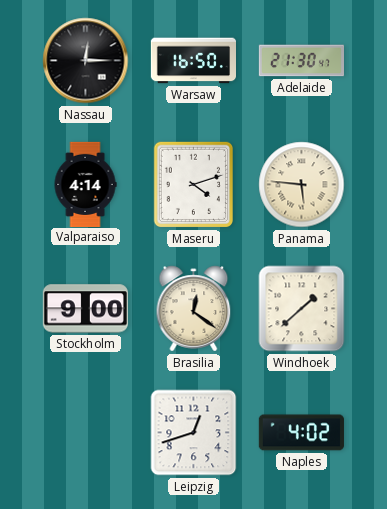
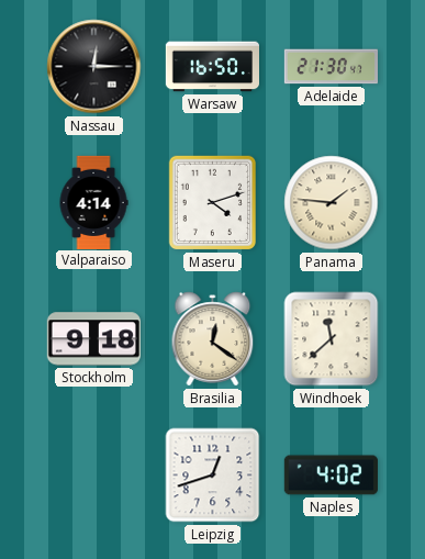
Panama: 5:46 -> 1:46
Stockholm: 9:00 -> 9:18
Windhoek: 1:38 -> 11:38
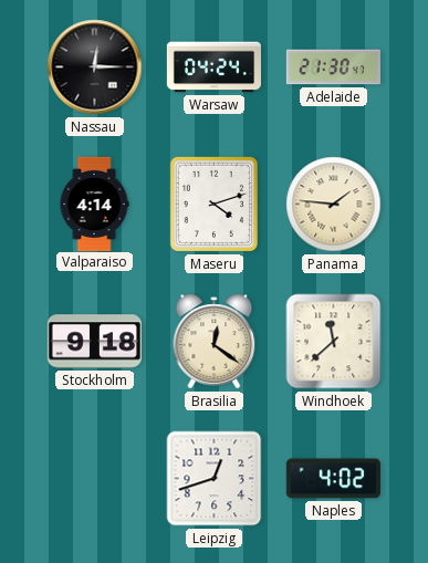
Warsaw: 16:50 -> 04:24
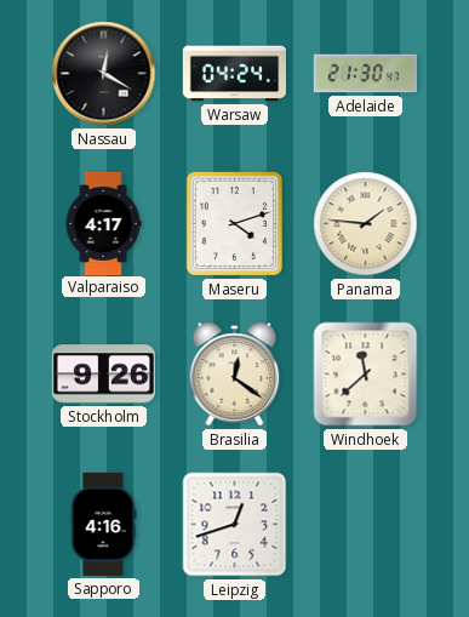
Nassau: 12:15 -> 12:20
Valparaiso: 4:14 -> 4:17
Stockholm: 9:18 -> 9:26
Sapporo: none -> 4:16
Naples: 4:02 -> none
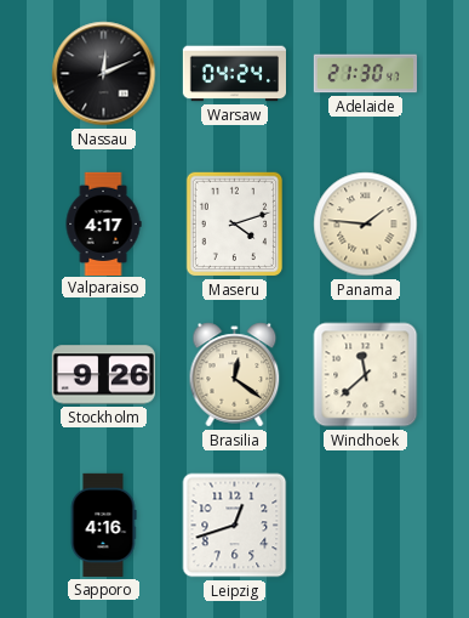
Nassau: 12:20 -> 12:11
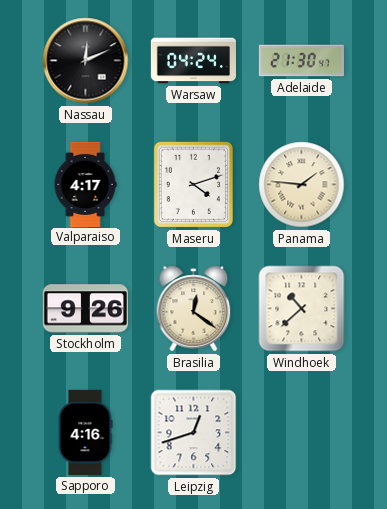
Windhoek: 11:38 -> 10:38
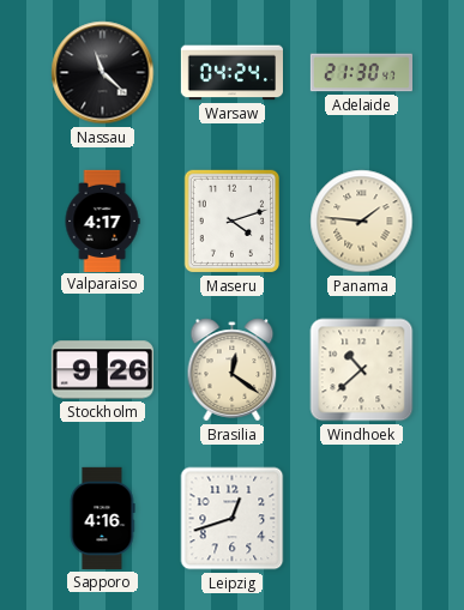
Nassau: 12:11 -> 11:22
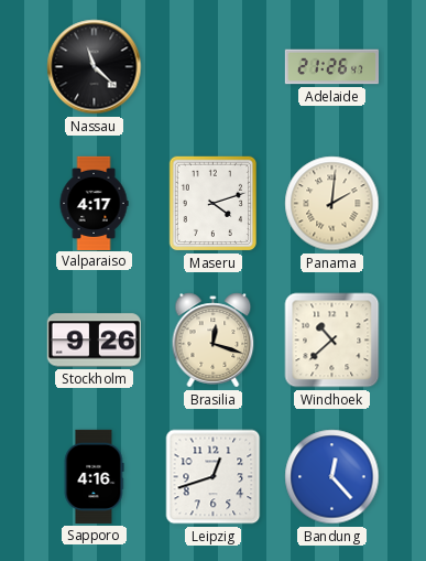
Warsaw: 04:24 -> none
Adelaide: 21:30 -> 21:26
Panama: 1:46 -> 2:01
Brasilia: 12:21 -> 12:18
Bandung: none -> 12:23
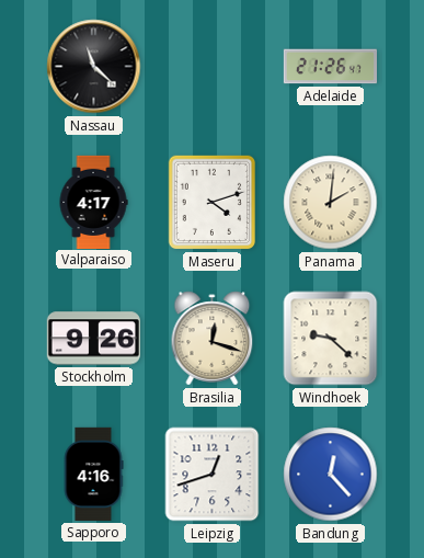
Windhoek: 10:38 -> 9:22
